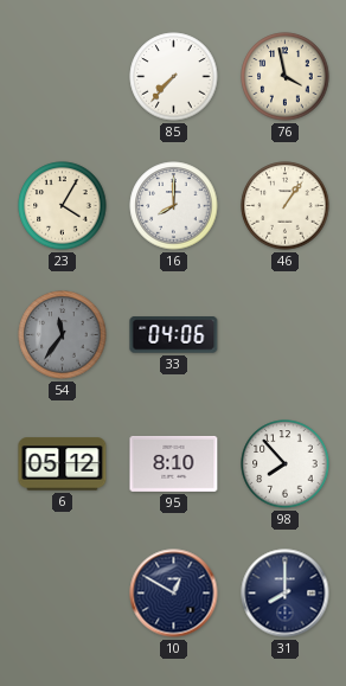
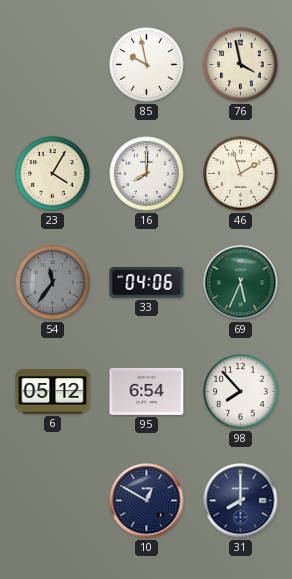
85: 7:37 -> 9:58
46: 1:06 -> 1:57
69: none -> 5:34
95: 8:10 -> 6:54
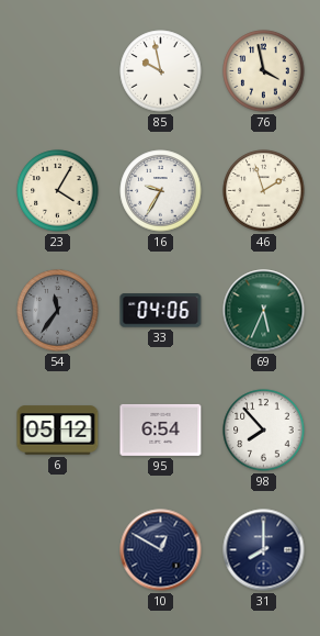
16: 8:00 -> 9:35
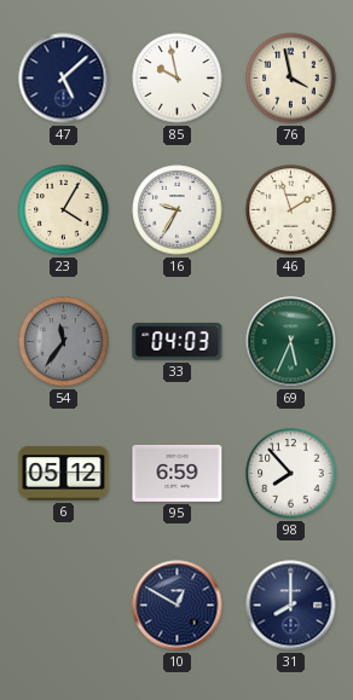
47: none -> 5:08
33: 04:06 -> 04:03
95: 6:54 -> 6:59
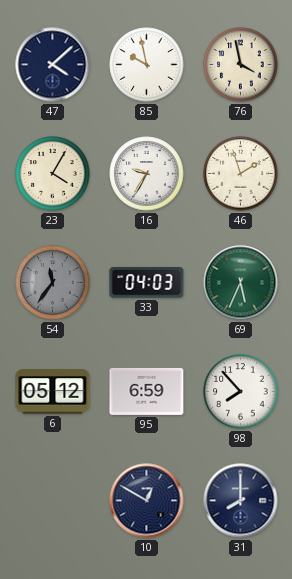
47: 5:08 -> 4:08
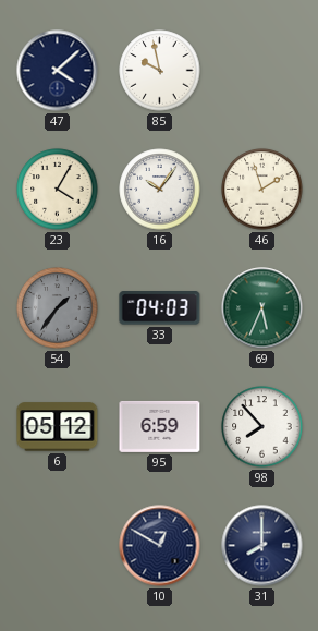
76: 3:58 -> none
16: 9:35 -> 10:06
54: 11:36 -> 1:36
